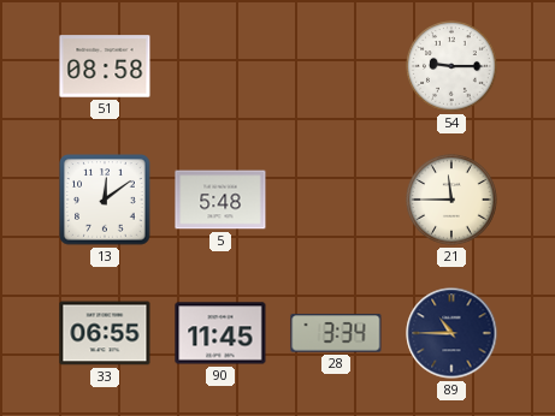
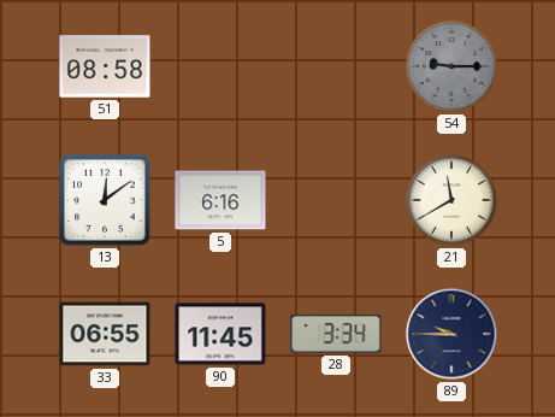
54 dial: white -> grey
5: 5:48 -> 6:16
21: 11:45 -> 11:40
89: 10:45 -> 9:45
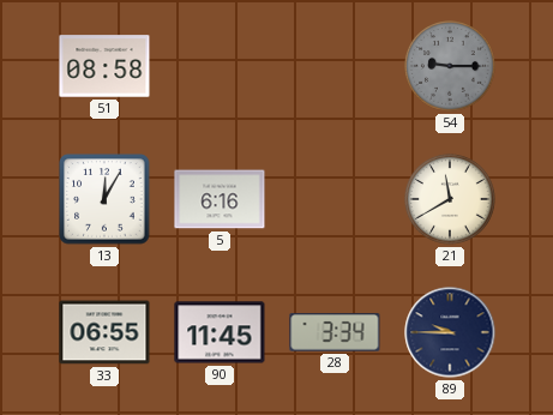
13: 12:09 -> 12:05
